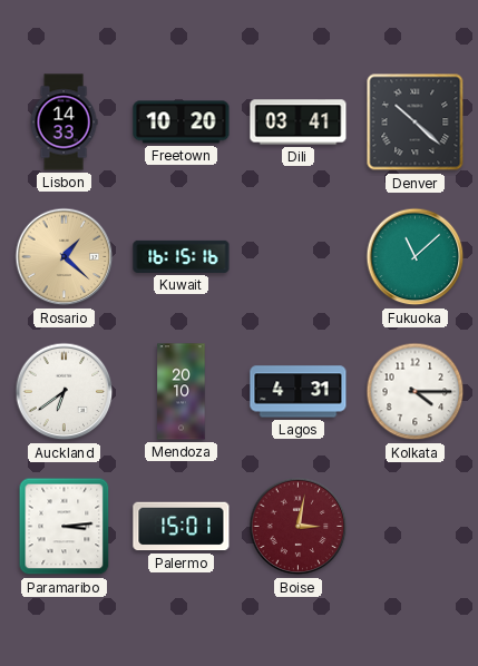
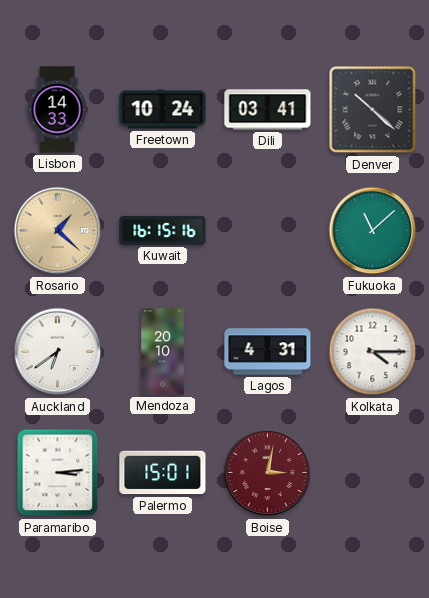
Freetown: 10:20 -> 10:24
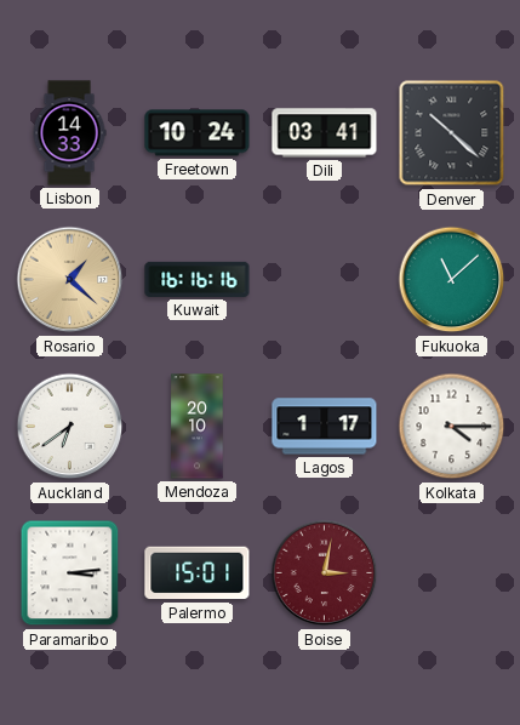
Kuwait: 16:15 -> 16:16
Lagos: 4:31 -> 1:17
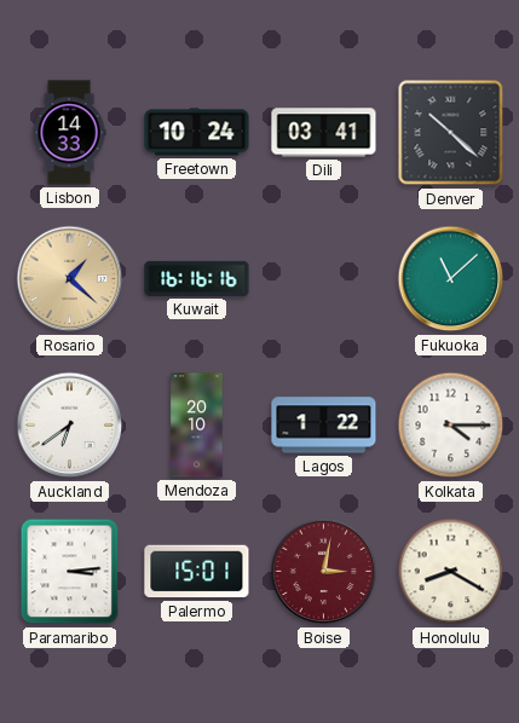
Lagos: 1:17 -> 1:22
Honolulu: none -> 8:20
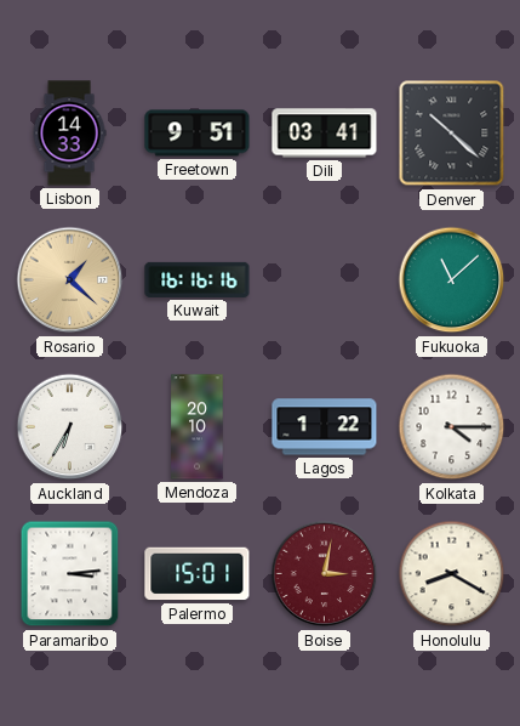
Freetown: 10:24 -> 9:51
Auckland: 6:39 -> 6:35
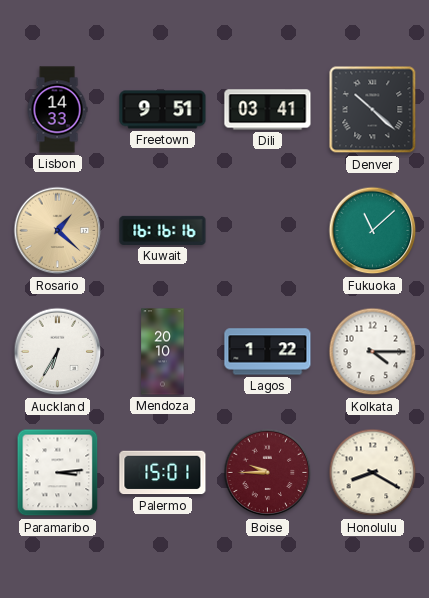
Boise: 3:02 -> 9:45
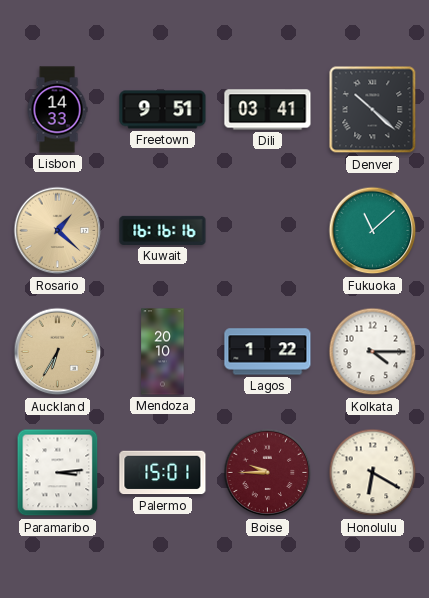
Auckland dial: white -> champagne
Honolulu: 8:20 -> 6:20
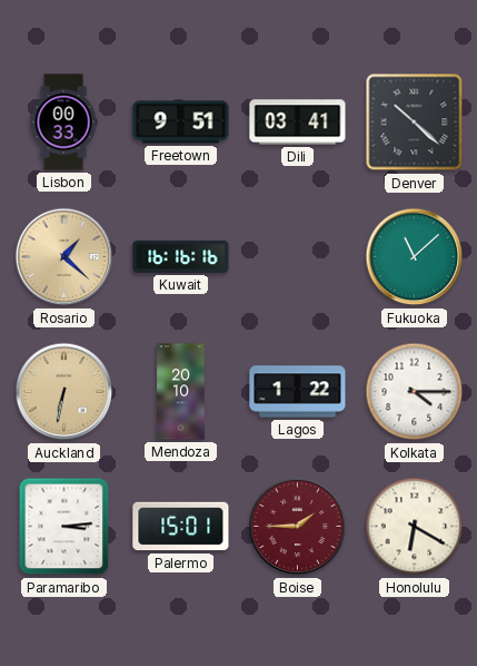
Lisbon: 14:33 -> 00:33
Auckland: 6:35 -> 6:32
Boise: 9:45 -> 1:45
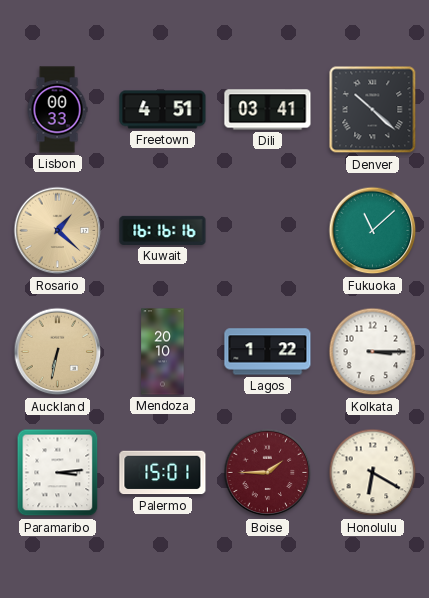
Freetown: 9:51 -> 4:51
Kolkata: 4:15 -> 3:15
